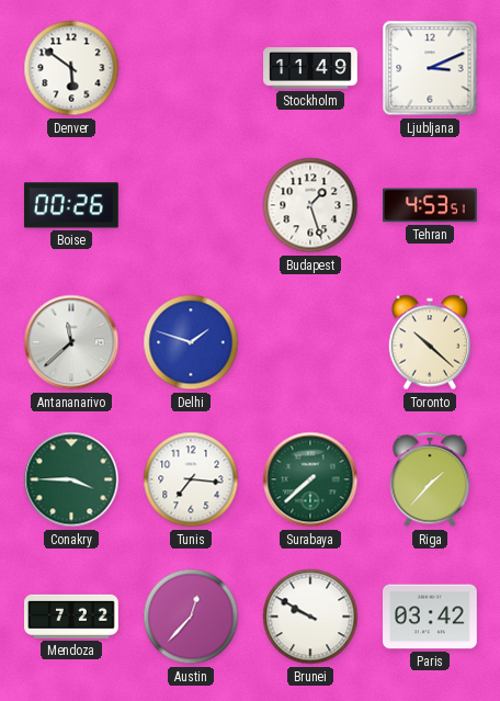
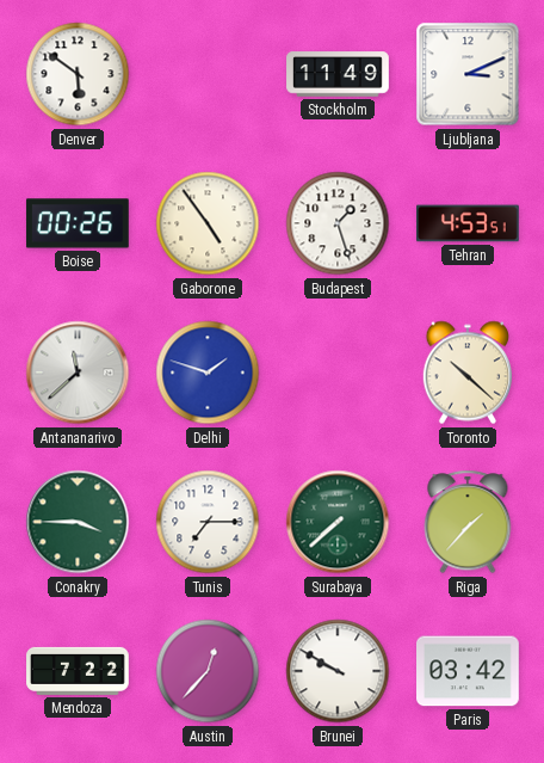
Gaborone: none -> 4:54
Tunis: 7:16 -> 7:15
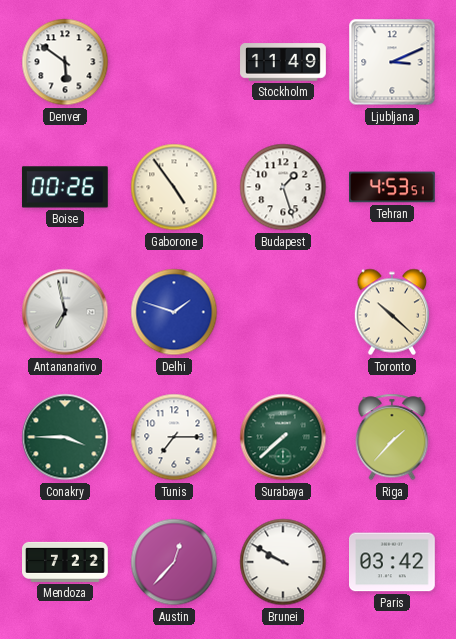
Antananarivo: 11:38 -> 6:58
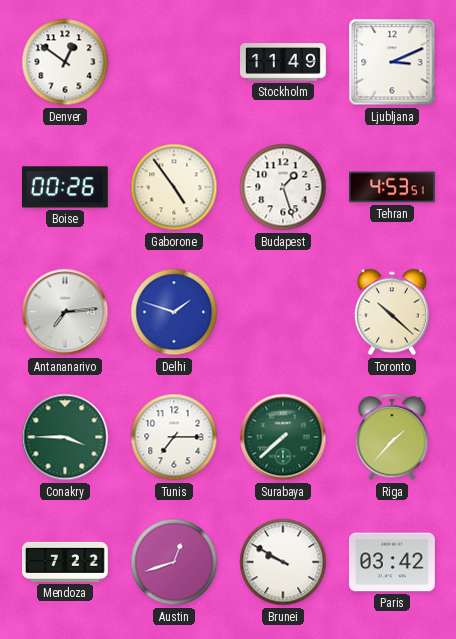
Denver: 5:51 -> 12:51
Antananarivo: 6:58 -> 7:14
Austin: 12:37 -> 12:42
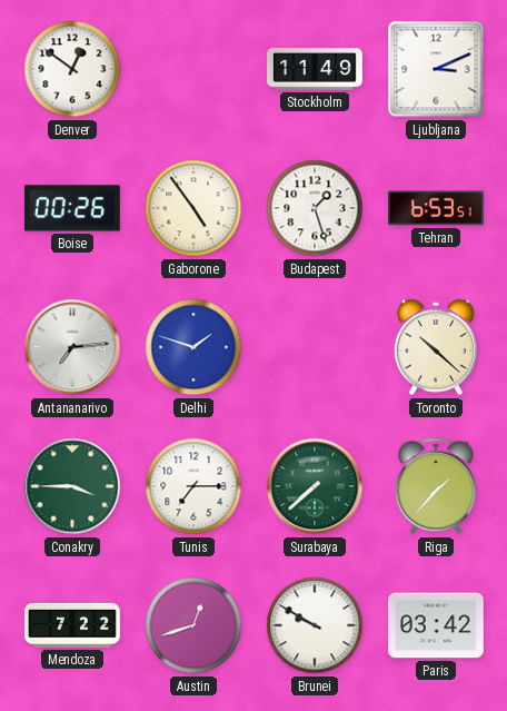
Tehran: 4:53 -> 6:53
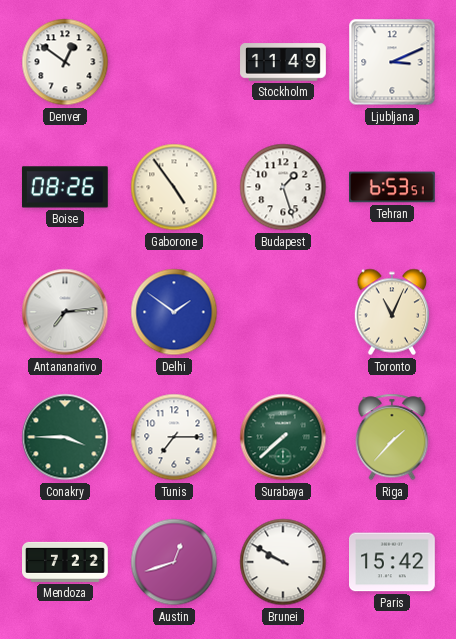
Boise: 00:26 -> 08:26
Delhi: 1:48 -> 1:51
Toronto: 10:22 -> 11:04
Paris: 03:42 -> 15:42
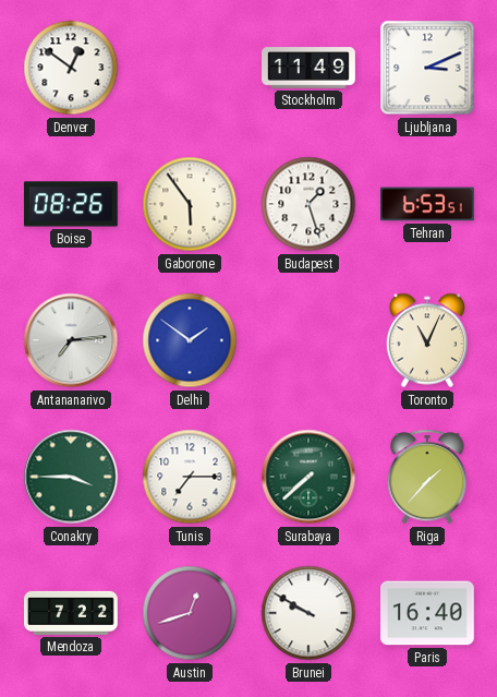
Gaborone: 4:54 -> 5:54
Paris: 15:42 -> 16:40
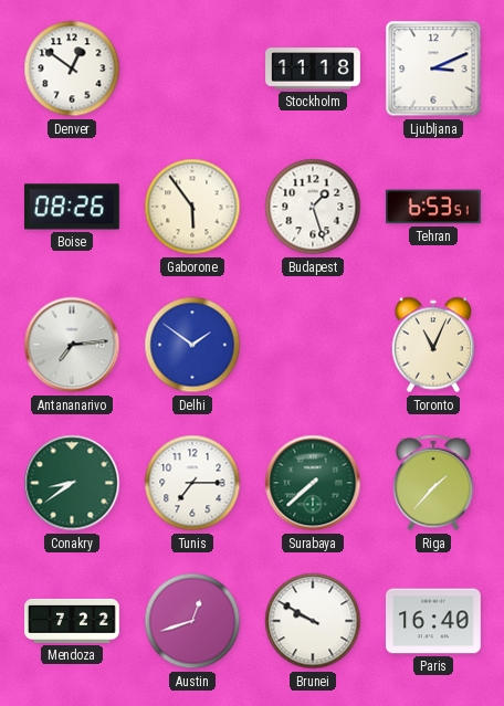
Stockholm: 11:49 -> 11:18
Conakry: 3:45 -> 8:39
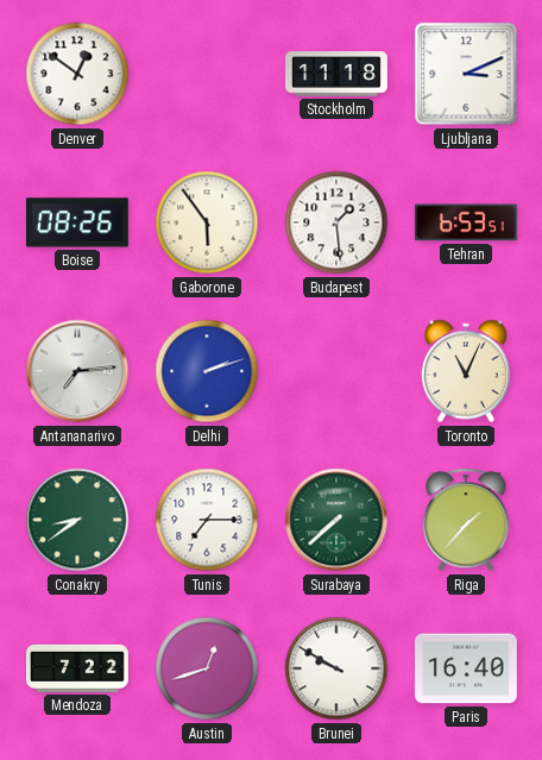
Budapest: 1:27 -> 1:29
Delhi: 1:51 -> 2:12
